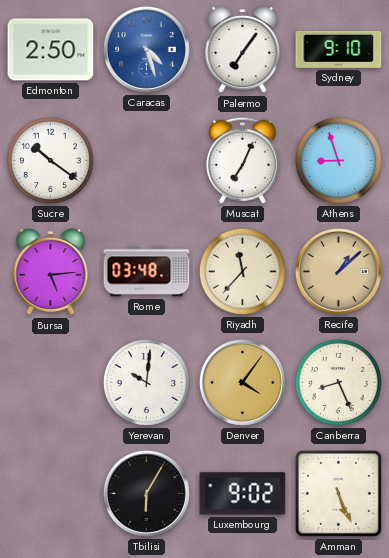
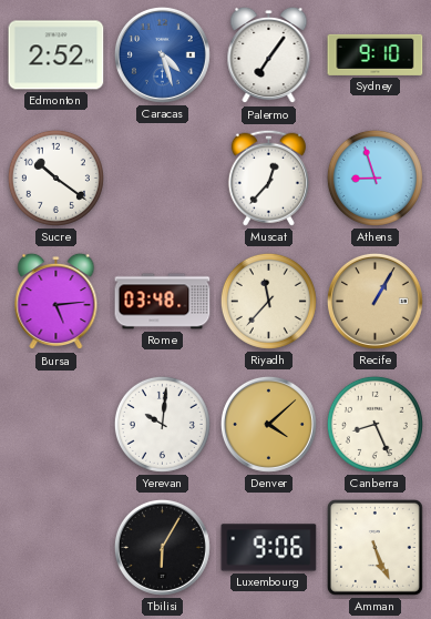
Edmonton: 2:50 -> 2:52
Muscat: 7:04 -> 12:37
Recife: 1:08 -> 1:05
Denver: 4:06 -> 4:08
Luxembourg: 9:02 -> 9:06
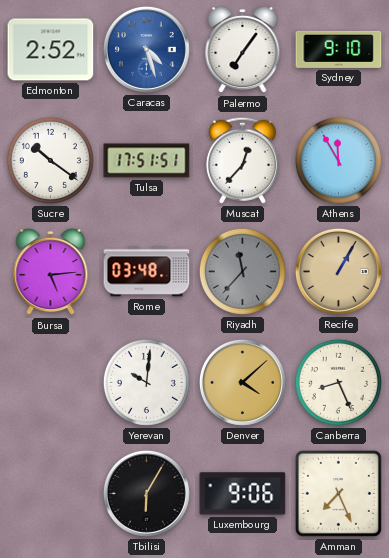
Tulsa: none -> 17:51
Athens: 8:57 -> 11:55
Riyadh dial: cream -> grey
Amman: 5:26 -> 7:26
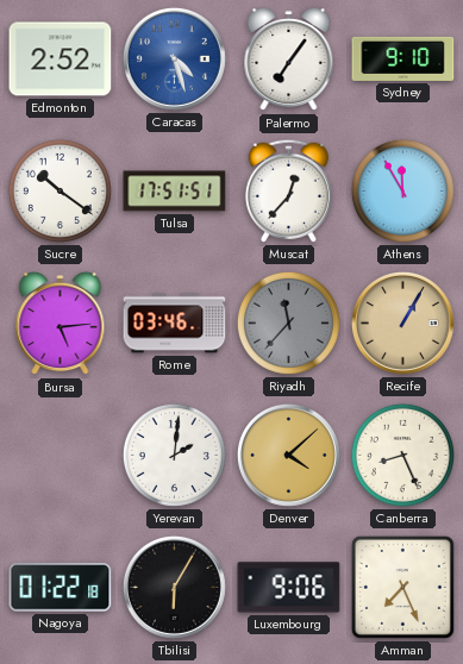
Rome: 03:48 -> 03:46
Yerevan: 10:01 -> 2:01
Nagoya: none -> 01:22
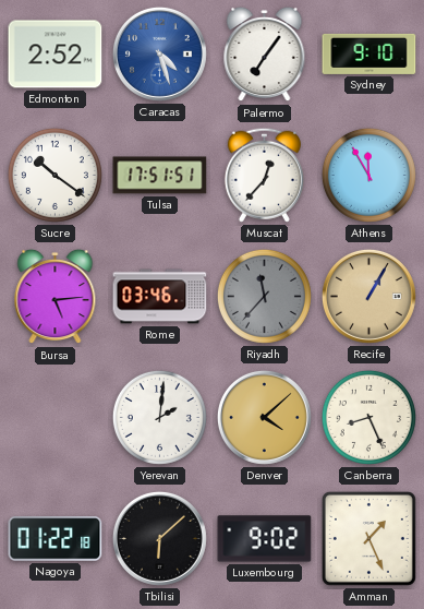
Tbilisi: 6:05 -> 6:08
Luxembourg: 9:06 -> 9:02
Amman: 7:26 -> 1:26
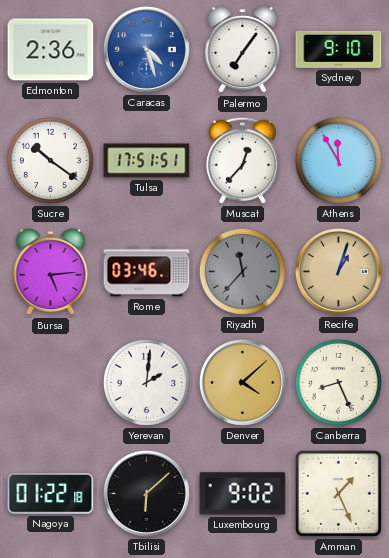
Edmonton: 2:52 -> 2:36
Recife: 1:05 -> 1:03
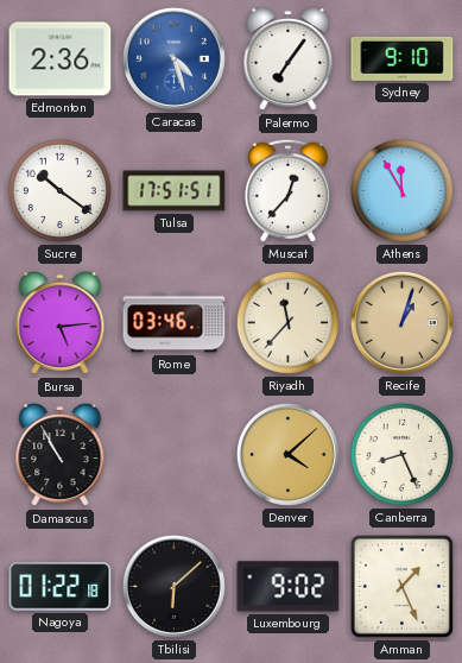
Riyadh dial: grey -> cream
Damascus: none -> 10:55
Yerevan: 2:01 -> none
